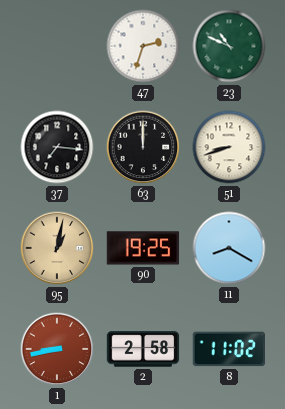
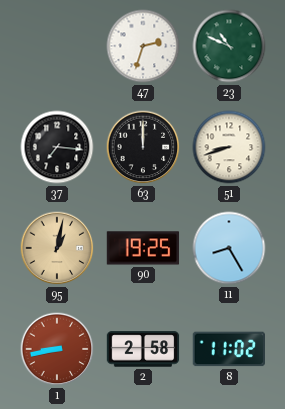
11: 8:20 -> 8:25
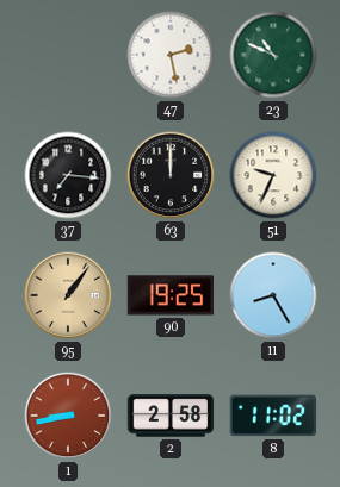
47: 2:33 -> 2:28
51: 8:42 -> 9:34
95: 1:02 -> 1:06
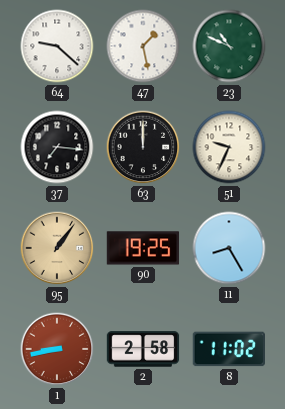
64: none -> 9:22
47: 2:28 -> 1:28
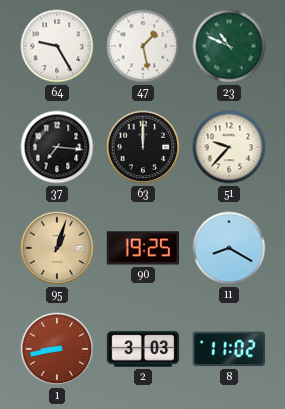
64: 9:22 -> 9:25
51: 9:34 -> 9:37
95: 1:06 -> 1:03
11: 8:25 -> 8:20
2: 2:58 -> 3:03
